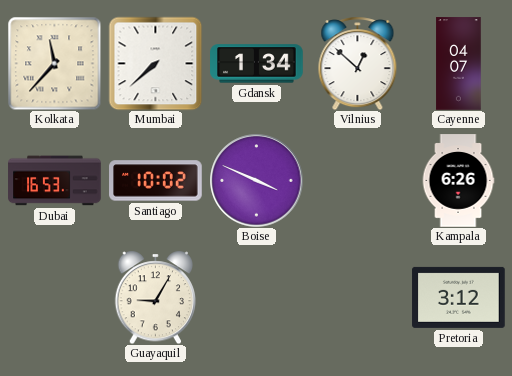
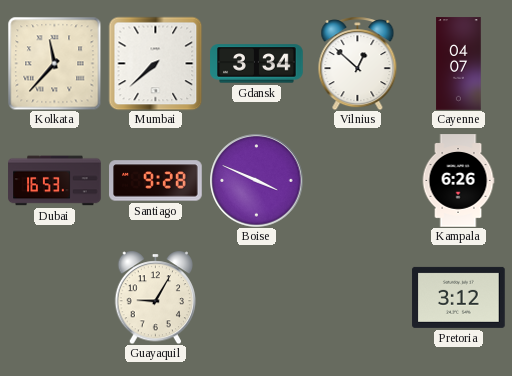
Gdansk: 1:34 -> 3:34
Santiago: 10:02 -> 9:28
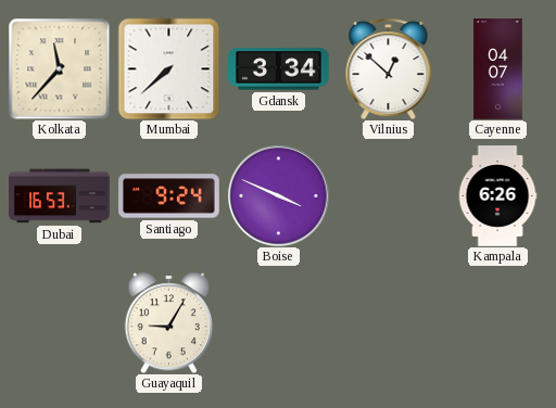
Santiago: 9:28 -> 9:24
Pretoria: 3:12 -> none
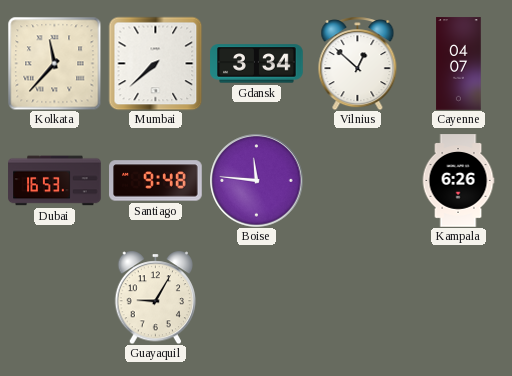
Santiago: 9:24 -> 9:48
Boise: 3:49 -> 11:46
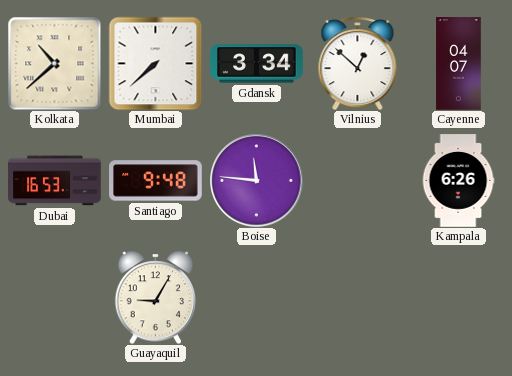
Kolkata: 11:37 -> 10:38
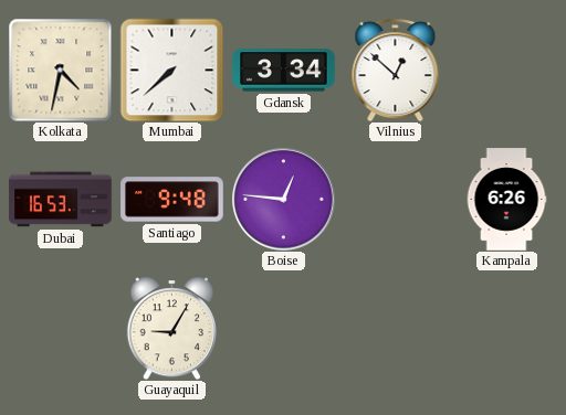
Kolkata: 10:38 -> 4:32
Cayenne: 04:07 -> none
Boise: 11:46 -> 12:46
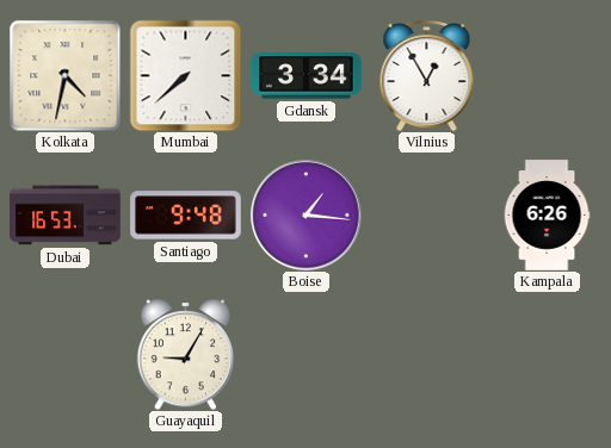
Vilnius: 12:52 -> 12:55
Boise: 12:46 -> 1:16
